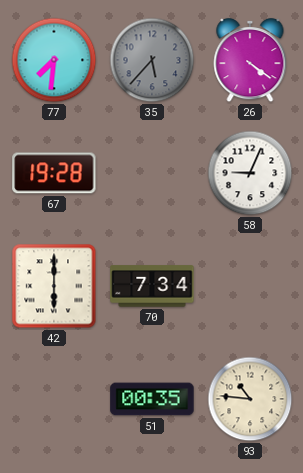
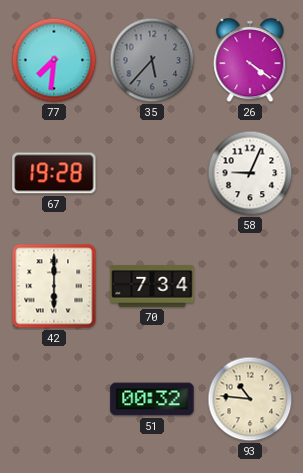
51: 00:35 -> 00:32
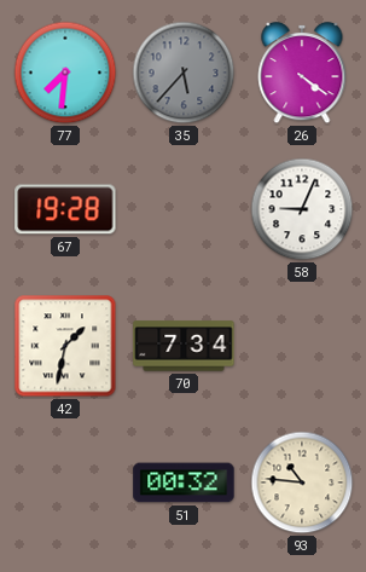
42: 6:00 -> 1:32
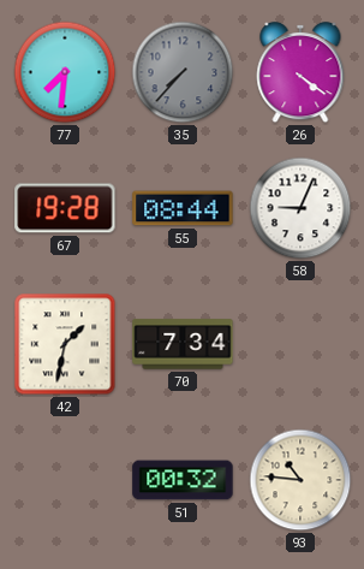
35: 5:37 -> 7:37
55: none -> 08:44
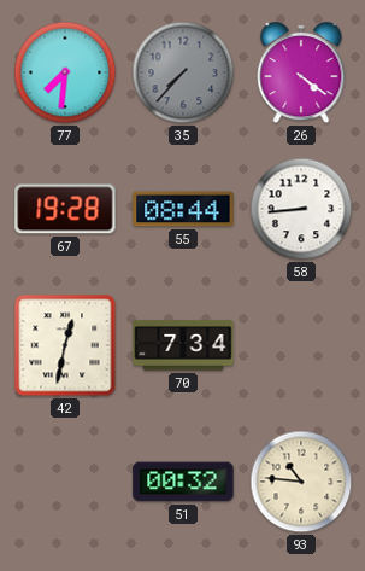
58: 9:04 -> 8:44
42: 1:32 -> 12:32
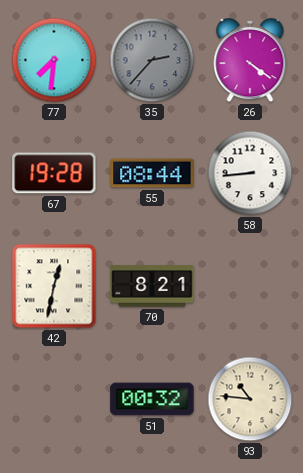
35: 7:37 -> 2:37
70: 7:34 -> 8:21
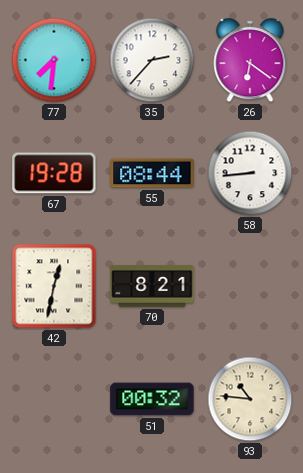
35 dial: grey -> white
26: 4:21 -> 6:21
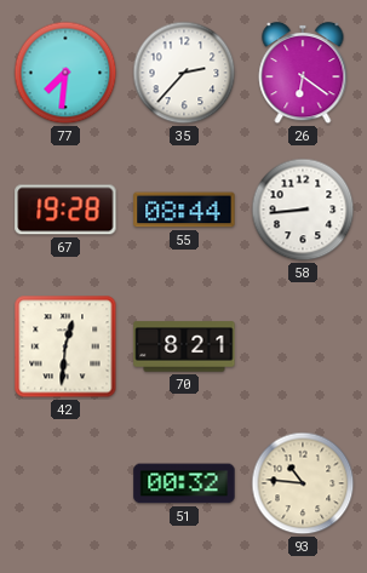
42: 12:32 -> 12:31
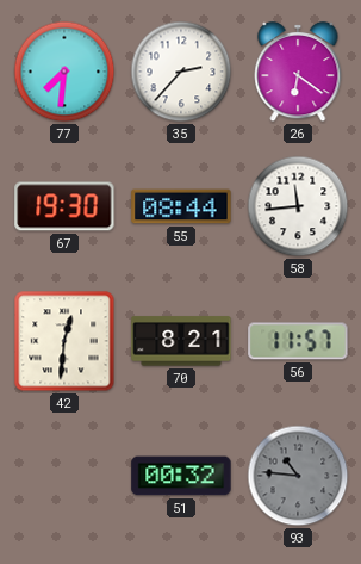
67: 19:28 -> 19:30
58: 8:44 -> 11:44
56: none -> 11:57
93 dial: cream -> grey
